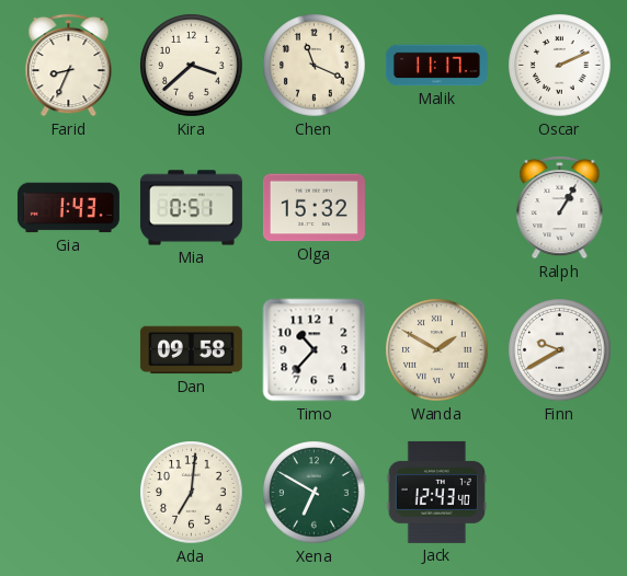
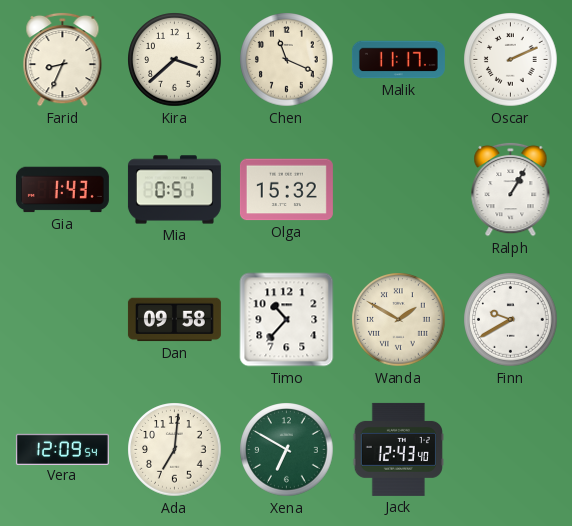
Vera: none -> 12:09
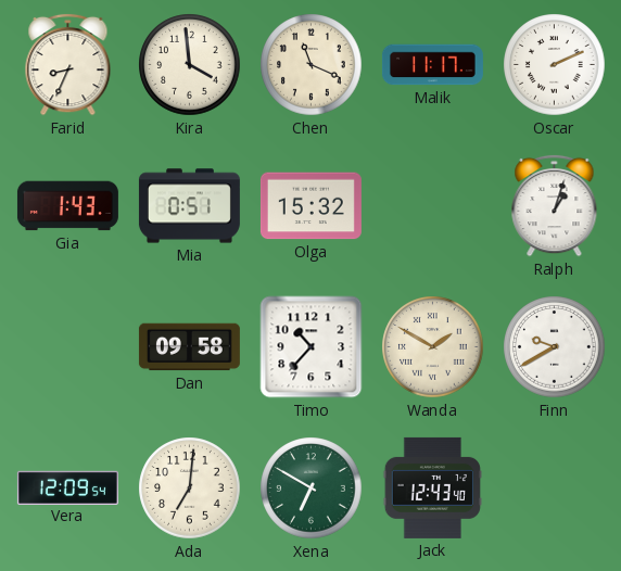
Kira: 3:38 -> 3:59
Ralph: 1:05 -> 1:03
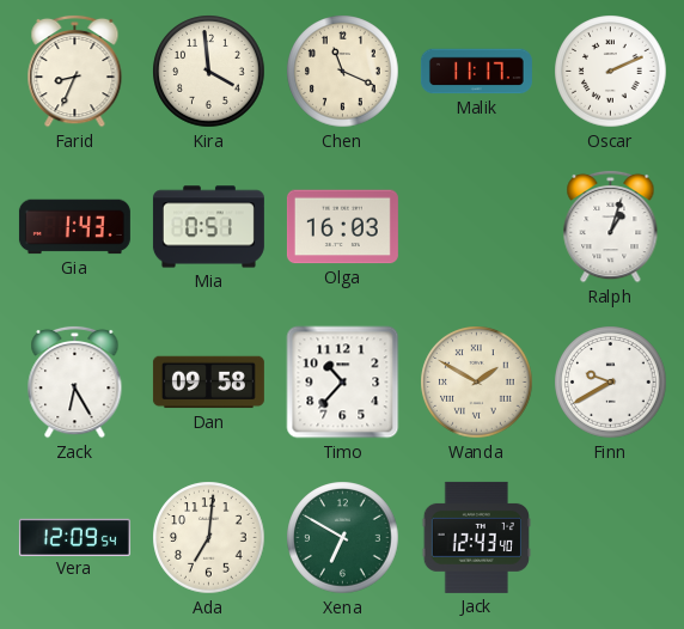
Olga: 15:32 -> 16:03
Zack: none -> 6:25
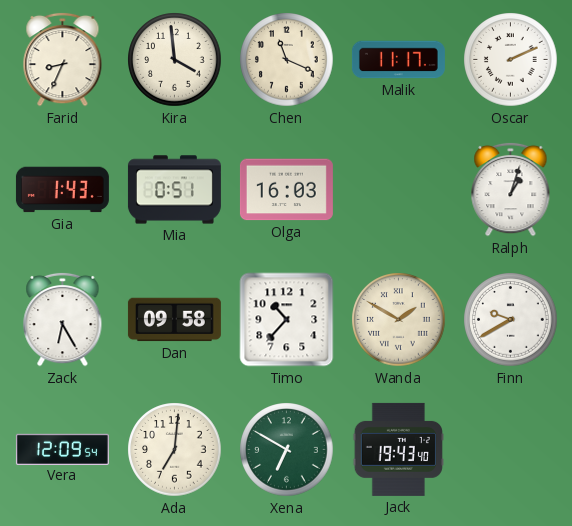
Jack: 12:43 -> 19:43
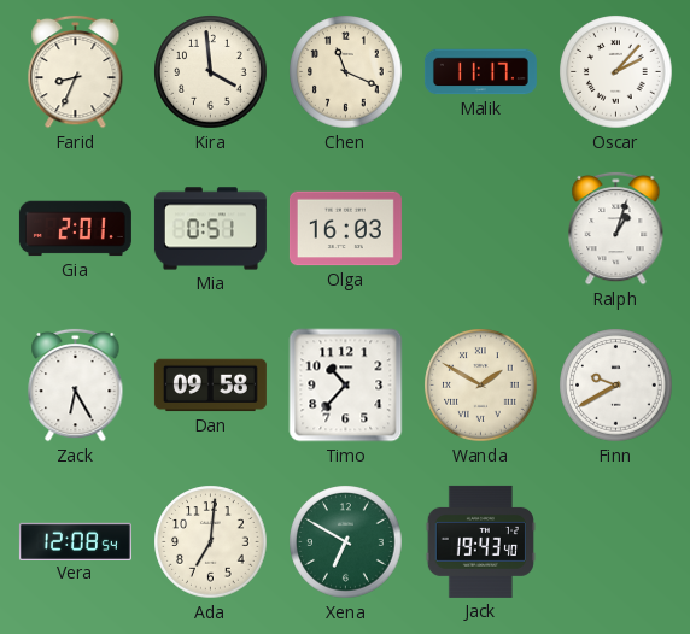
Oscar: 2:11 -> 2:07
Gia: 1:43 -> 2:01
Vera: 12:09 -> 12:08
